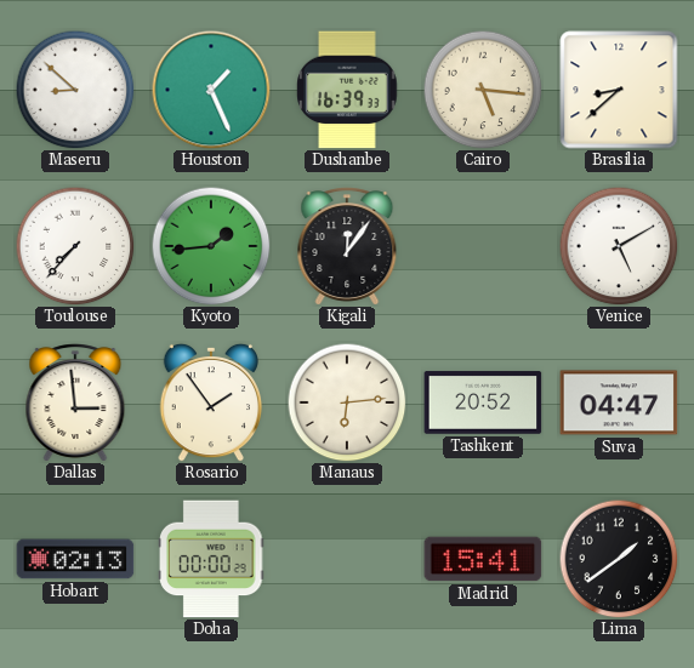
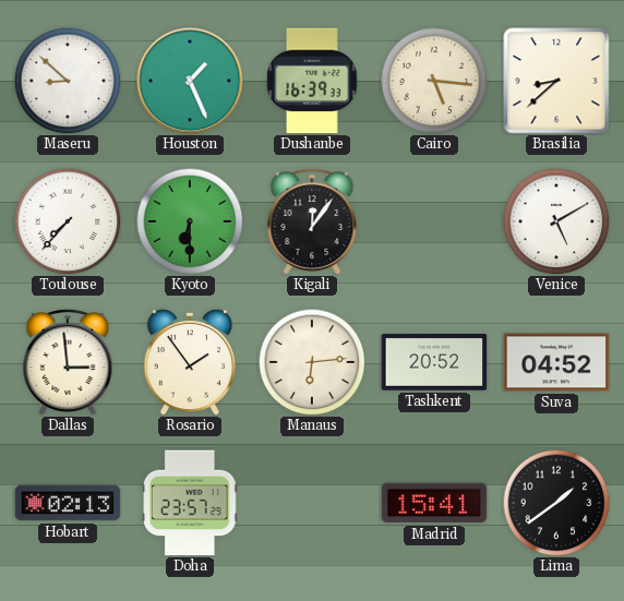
Kyoto: 1:44 -> 6:30
Suva: 04:47 -> 04:52
Doha: 00:00 -> 23:57
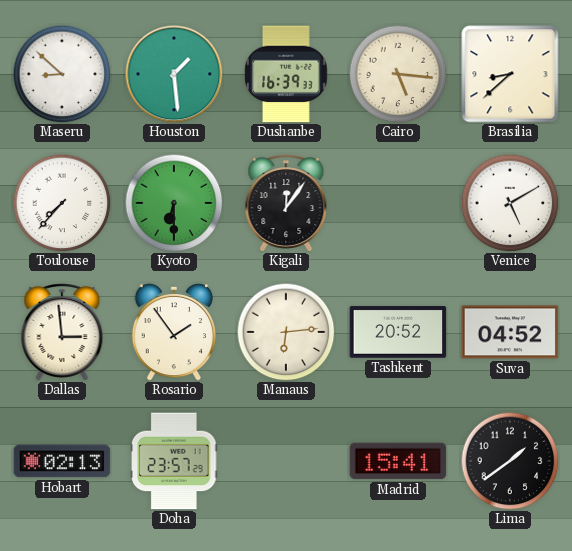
Houston: 1:26 -> 1:29
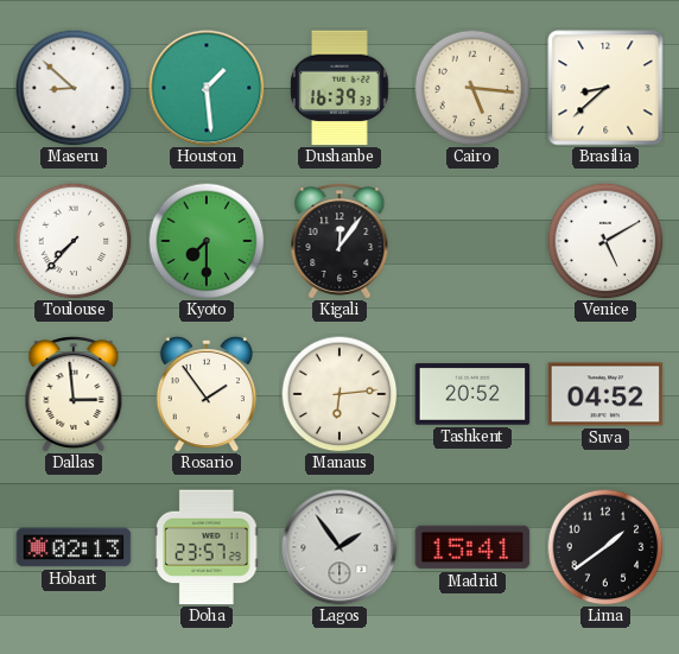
Kyoto: 6:30 -> 7:30
Lagos: none -> 1:54
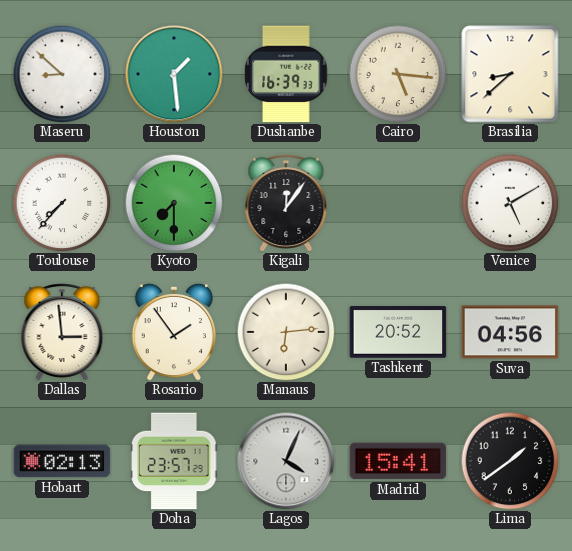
Suva: 04:52 -> 04:56
Lagos: 1:54 -> 4:04
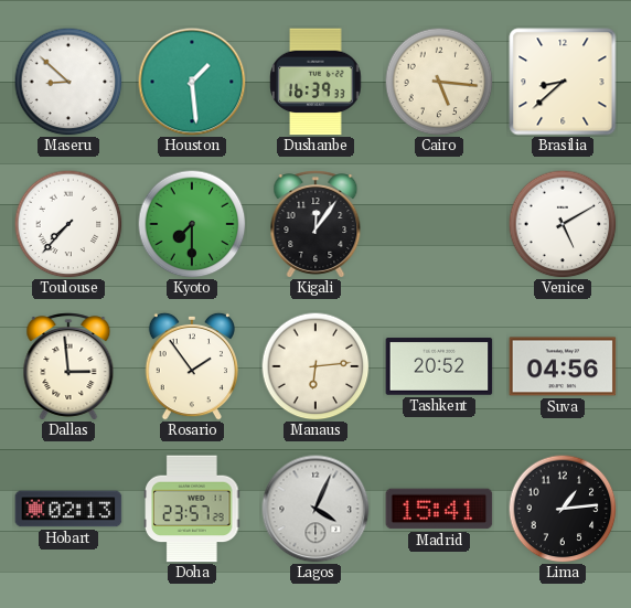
Lima: 1:39 -> 1:14
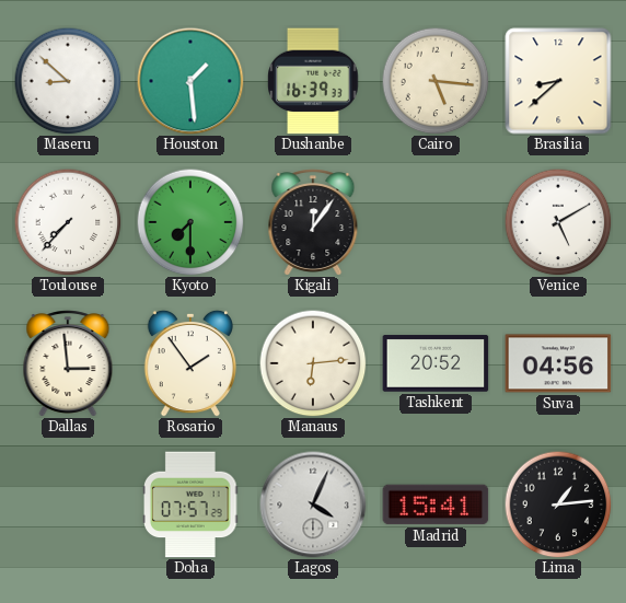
Hobart: 02:13 -> none
Doha: 23:57 -> 07:57
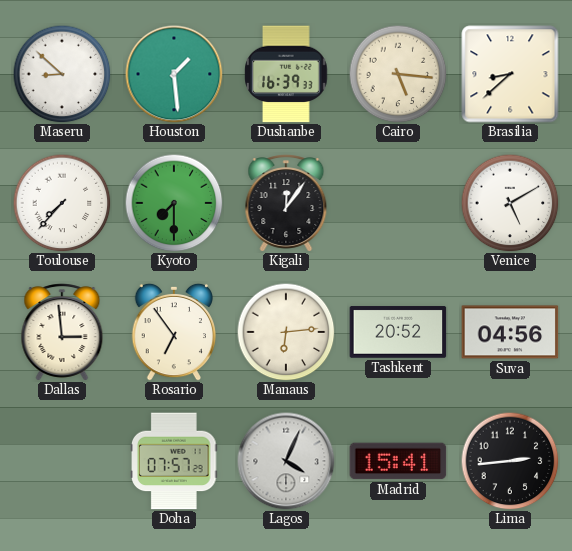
Rosario: 1:54 -> 6:54
Lima: 1:14 -> 2:44
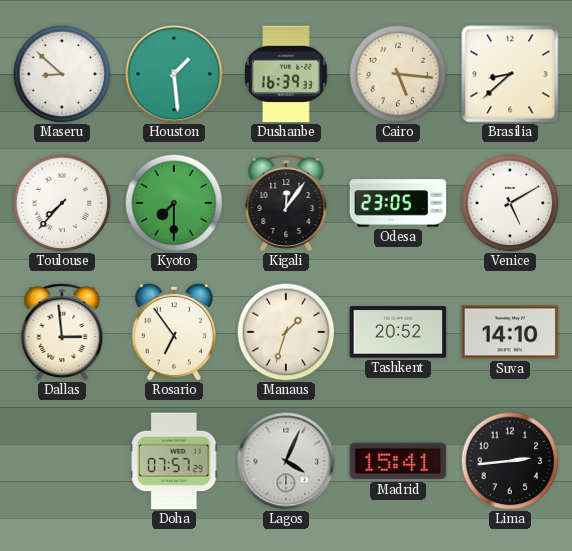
Odesa: none -> 23:05
Manaus: 6:14 -> 1:33
Suva: 04:56 -> 14:10
